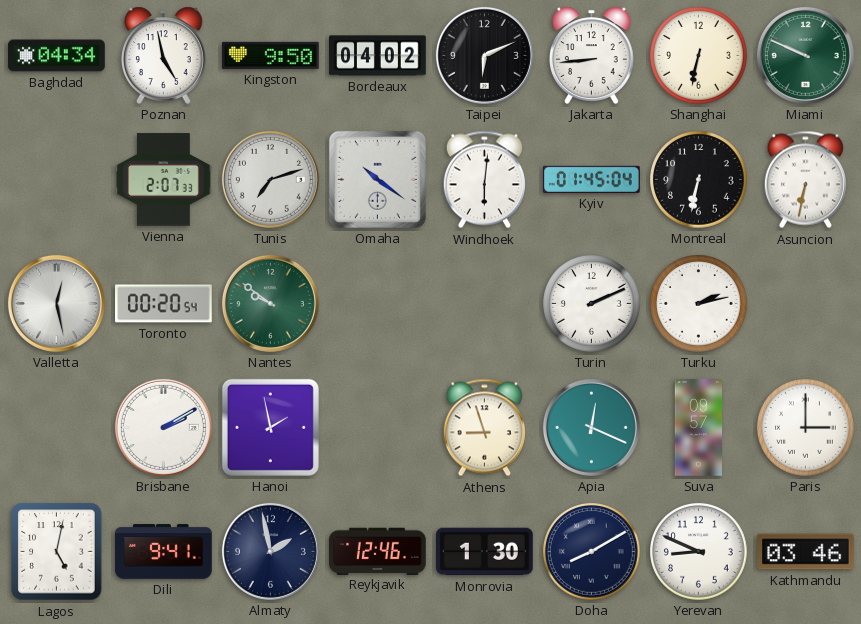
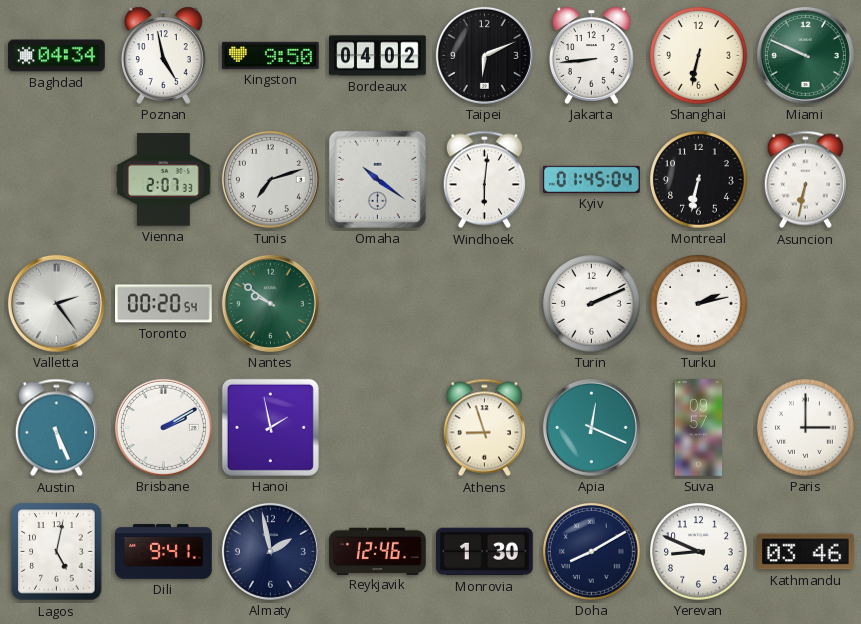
Valletta: 12:28 -> 2:24
Austin: none -> 5:26
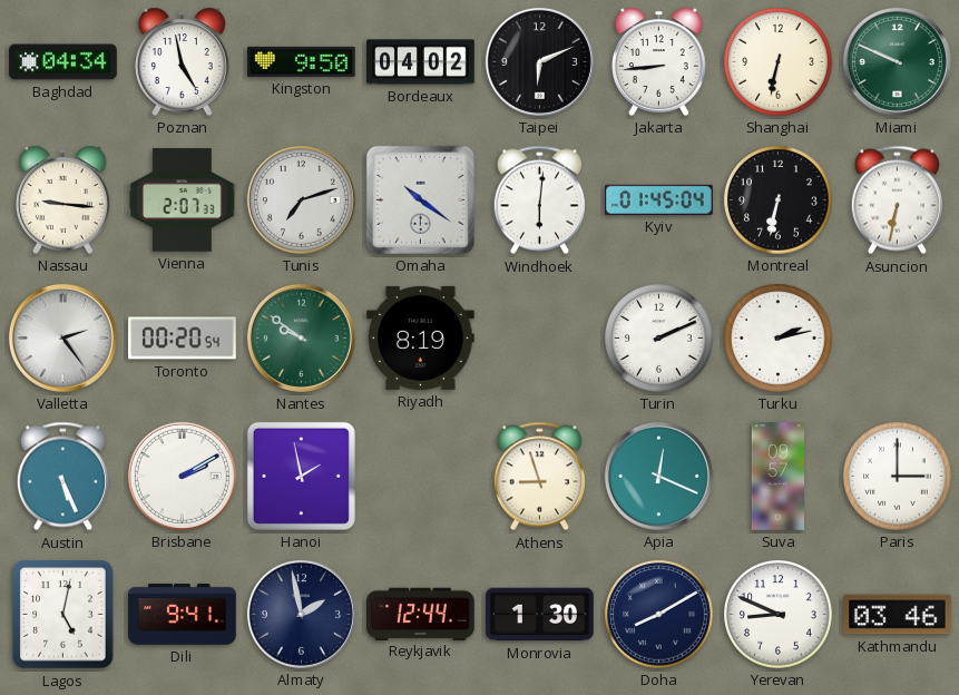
Nassau: none -> 9:16
Riyadh: none -> 8:19
Reykjavik: 12:46 -> 12:44
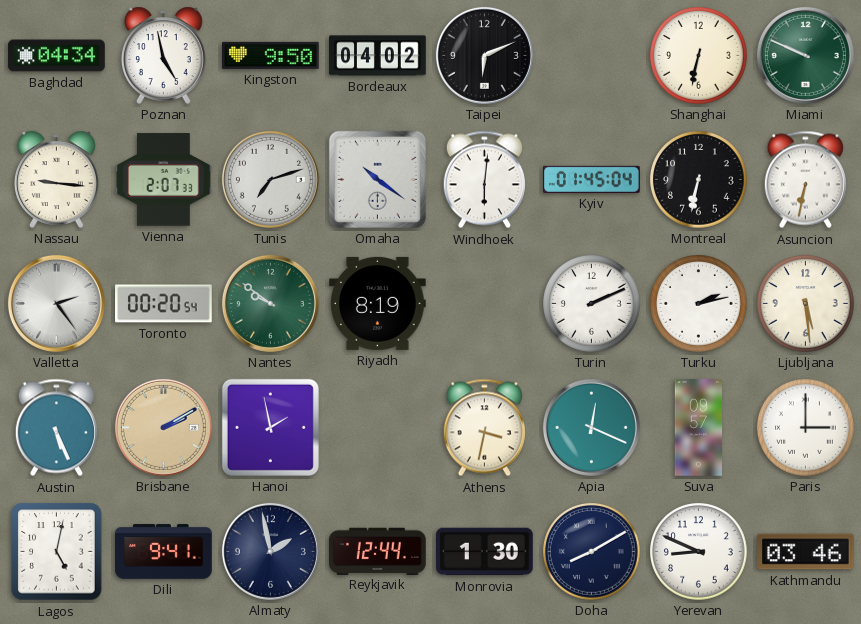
Jakarta: 8:44 -> none
Ljubljana: none -> 5:29
Brisbane dial: white -> champagne
Athens: 8:57 -> 3:32
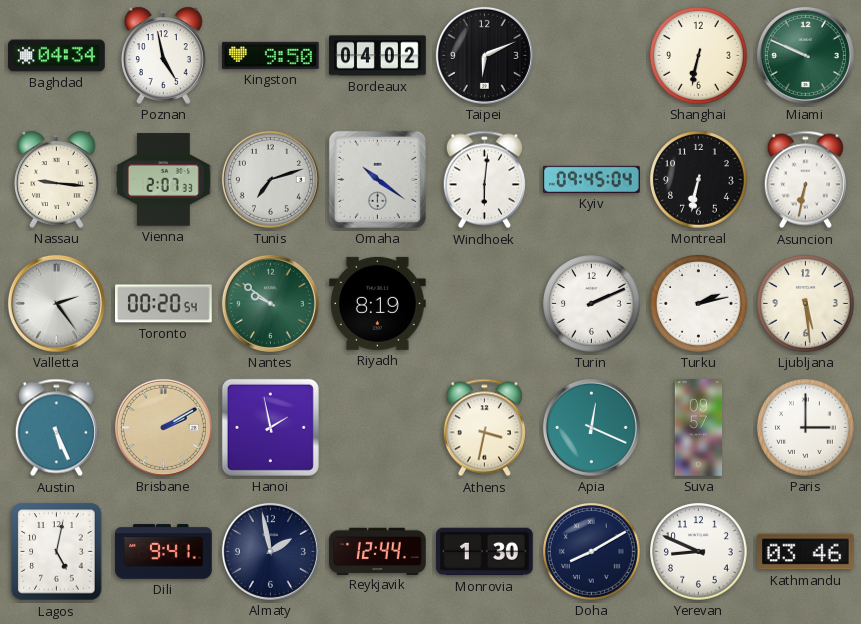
Kyiv: 01:45 -> 09:45
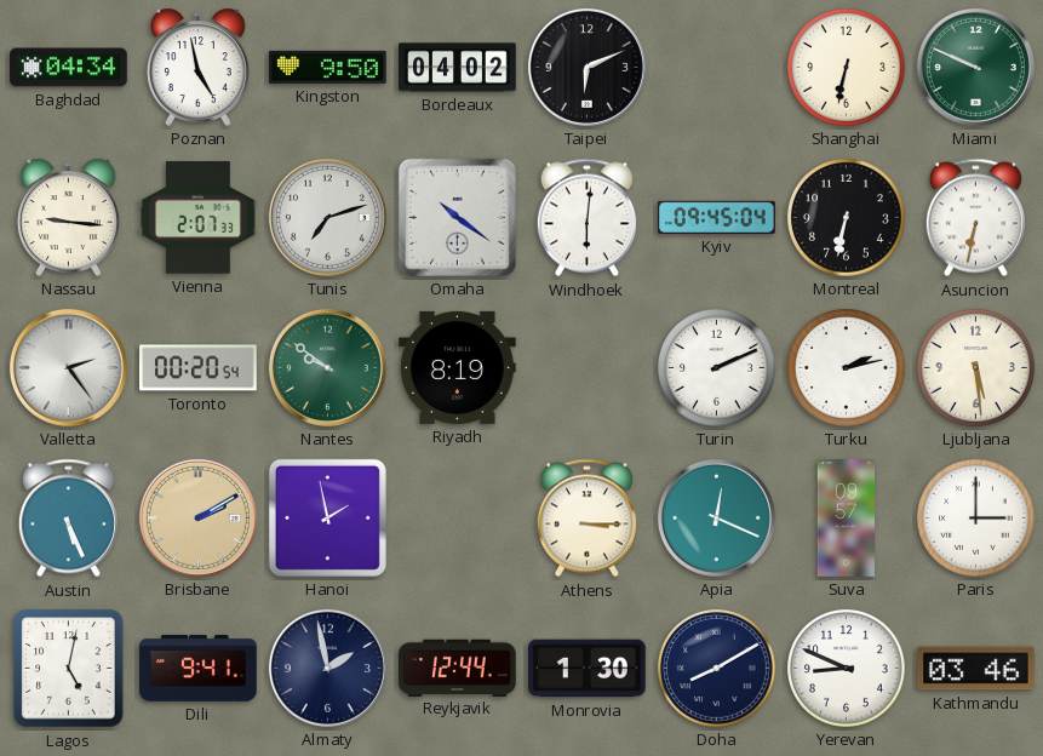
Athens: 3:32 -> 3:15
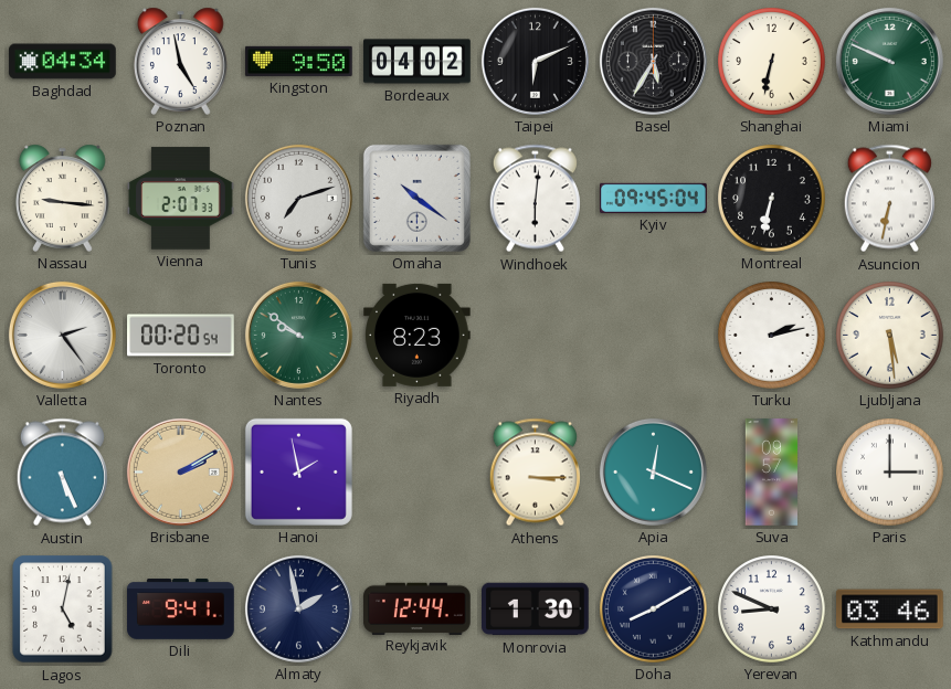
Basel: none -> 5:35
Riyadh: 8:19 -> 8:23
Turin: 2:11 -> none
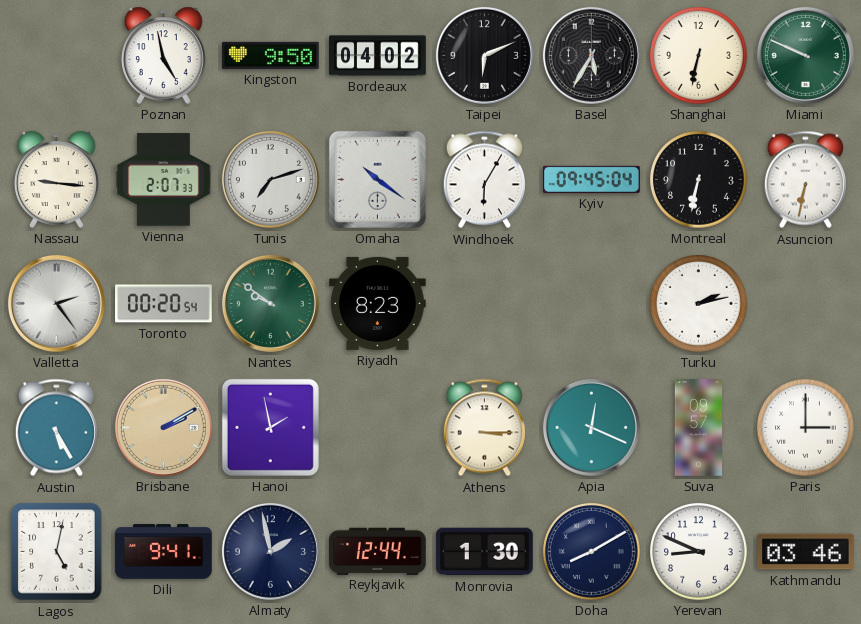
Baghdad: 04:34 -> none
Windhoek: 6:01 -> 6:05
Ljubljana: 5:29 -> none
Austin: 5:26 -> 5:25
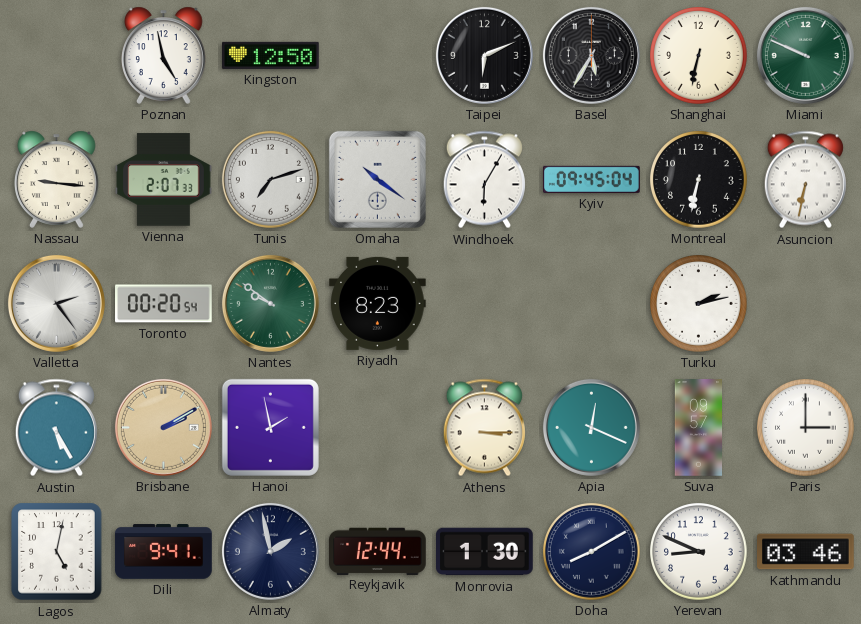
Kingston: 9:50 -> 12:50
Bordeaux: 04:02 -> none
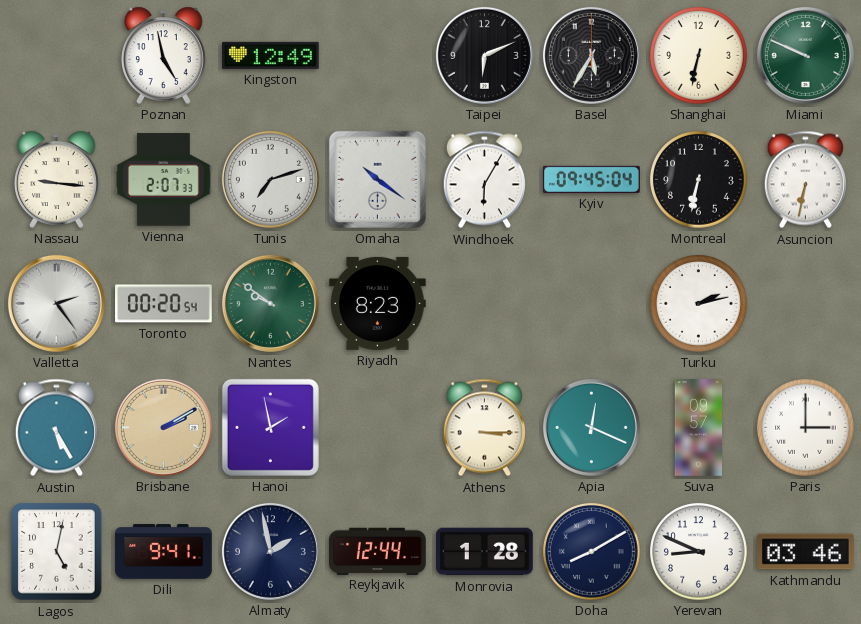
Kingston: 12:50 -> 12:49
Monrovia: 1:30 -> 1:28
